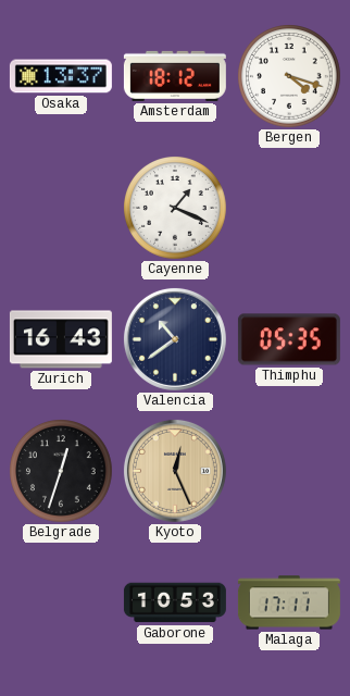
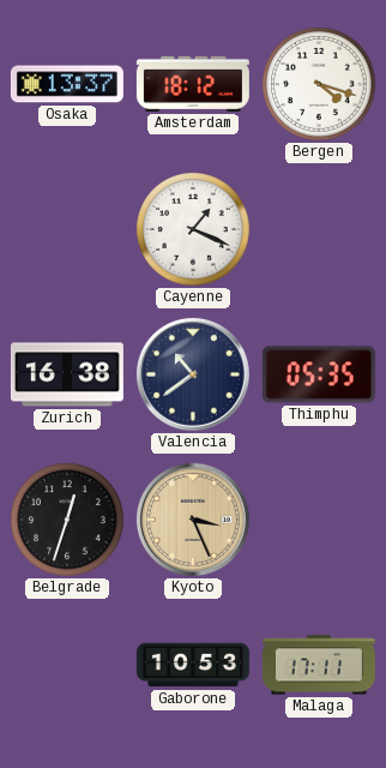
Zurich: 16:43 -> 16:38
Kyoto: 12:26 -> 3:26
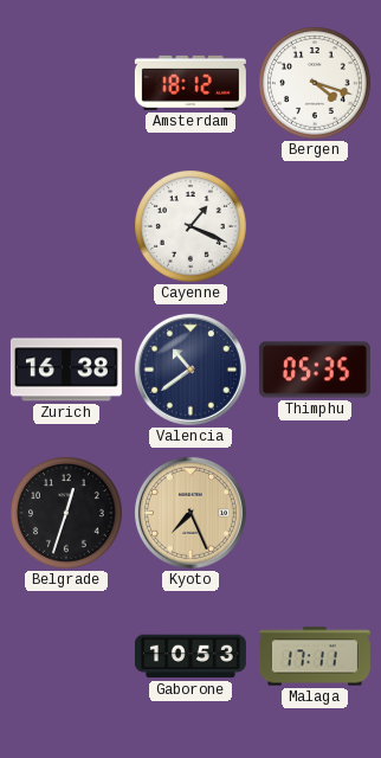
Osaka: 13:37 -> none
Kyoto: 3:26 -> 7:26
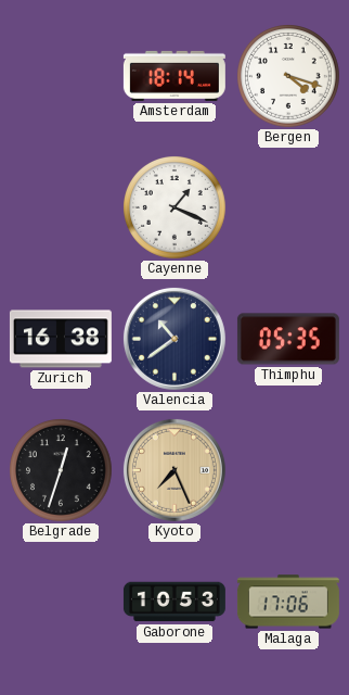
Amsterdam: 18:12 -> 18:14
Malaga: 17:11 -> 17:06
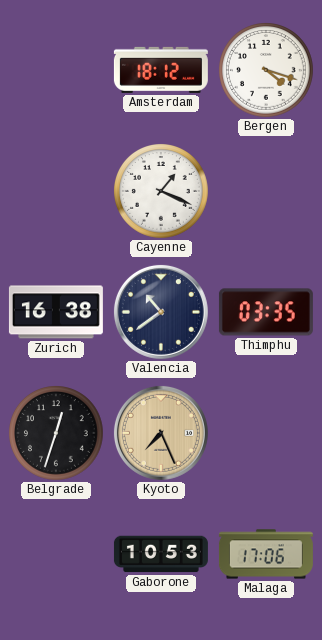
Amsterdam: 18:14 -> 18:12
Thimphu: 05:35 -> 03:35
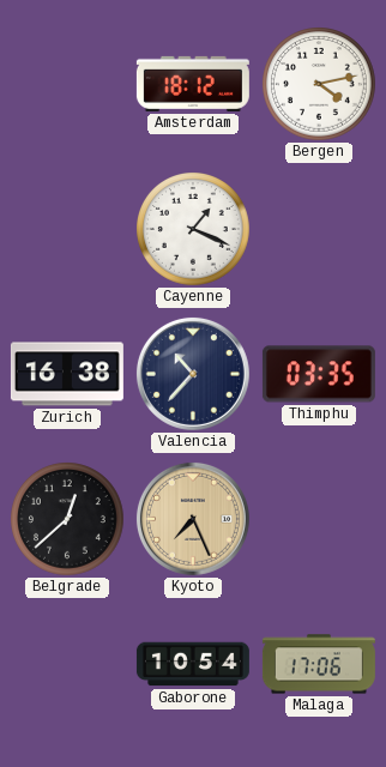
Bergen: 4:18 -> 4:13
Valencia: 10:39 -> 10:37
Belgrade: 12:33 -> 12:38
Gaborone: 10:53 -> 10:54
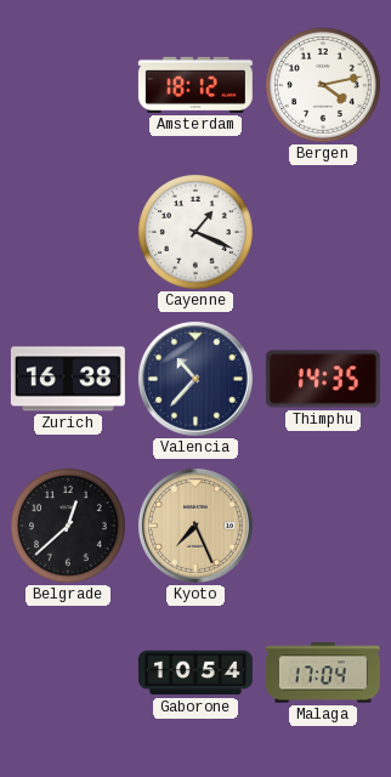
Thimphu: 03:35 -> 14:35
Malaga: 17:06 -> 17:04
